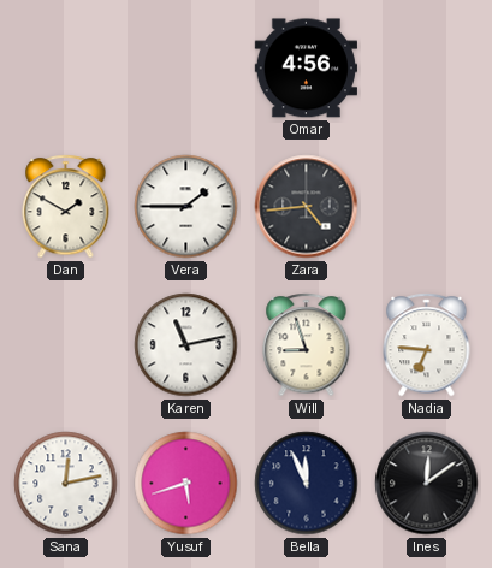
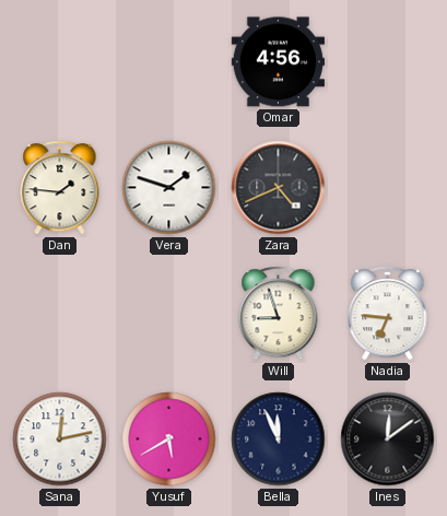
Dan: 1:50 -> 1:46
Vera: 1:45 -> 1:48
Zara: 4:44 -> 4:41
Karen: 11:13 -> none
Yusuf: 5:42 -> 5:40
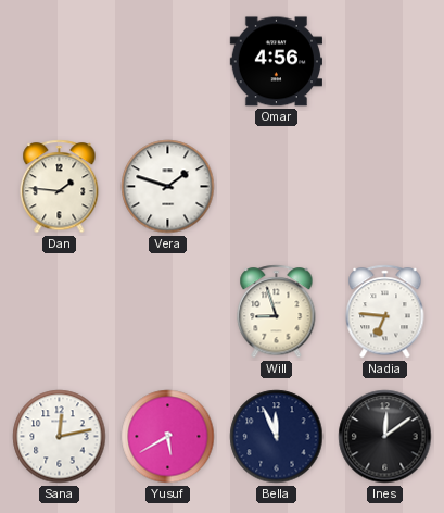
Zara: 4:41 -> none
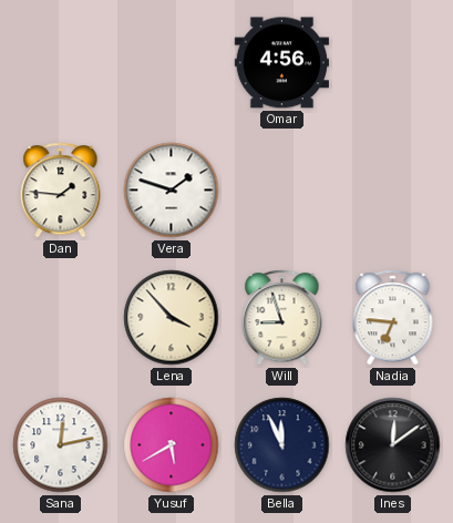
Lena: none -> 3:53
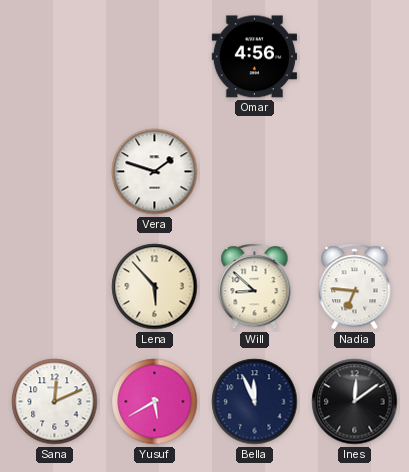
Dan: 1:46 -> none
Lena: 3:53 -> 5:53
Will: 8:57 -> 8:52
Sana: 12:13 -> 12:11
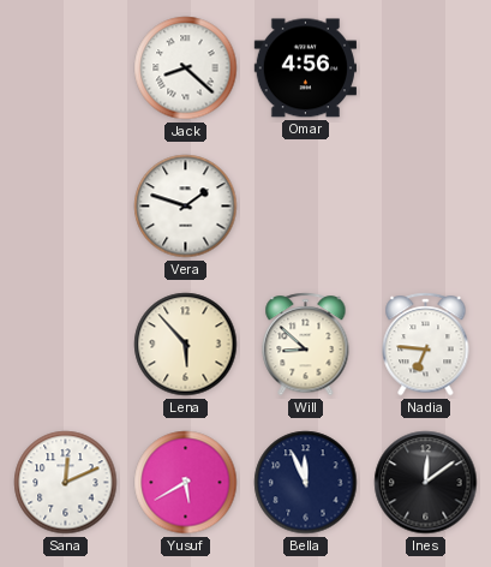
Jack: none -> 8:22
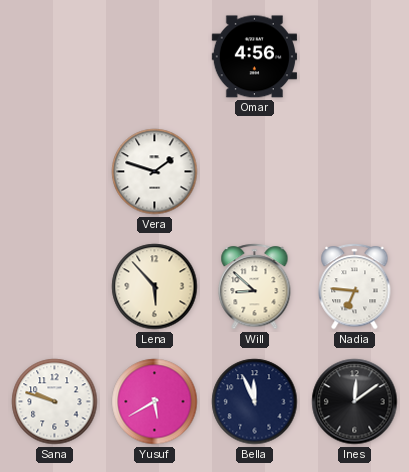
Jack: 8:22 -> none
Sana: 12:11 -> 9:48
